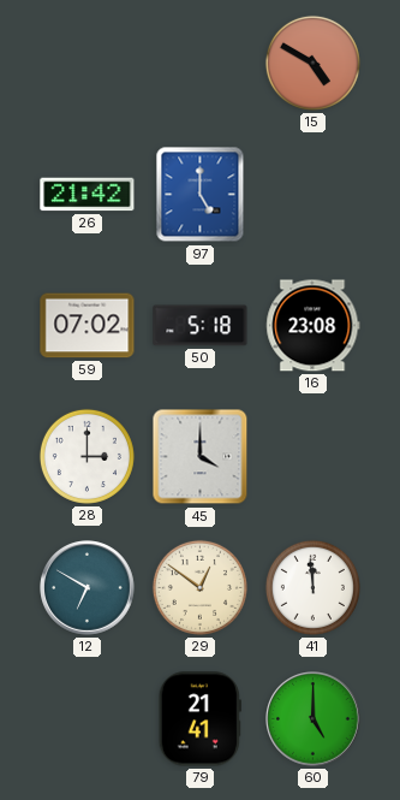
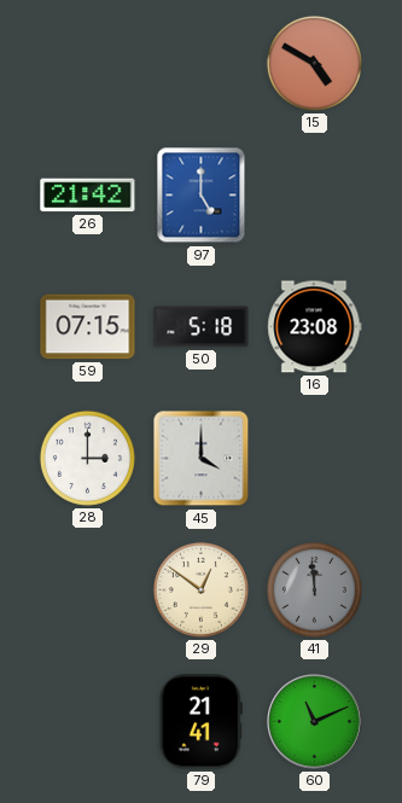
59: 07:02 -> 07:15
12: 6:50 -> none
41 dial: white -> grey
60: 5:00 -> 11:11
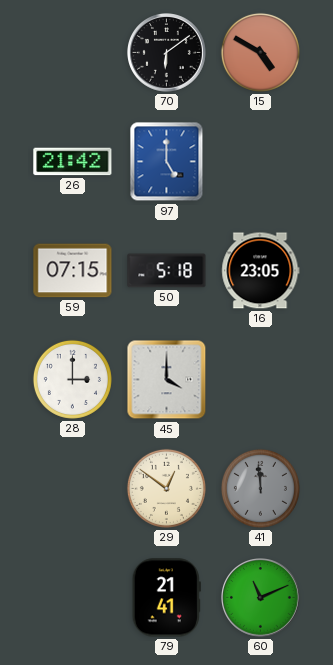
70: none -> 6:09
16: 23:08 -> 23:05
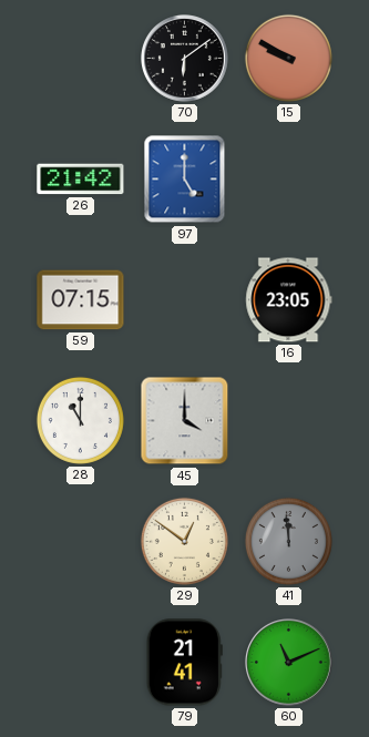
15: 4:50 -> 9:50
50: 5:18 -> none
28: 3:00 -> 11:00
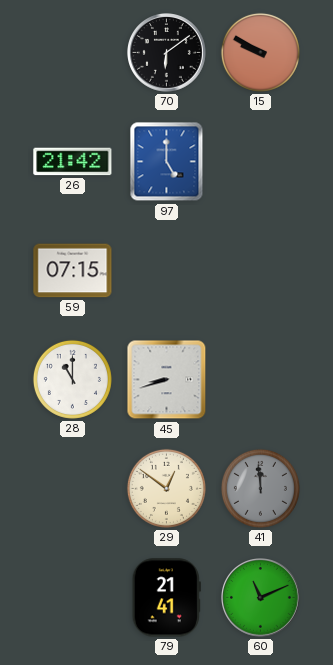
16: 23:05 -> none
45: 4:00 -> 8:42
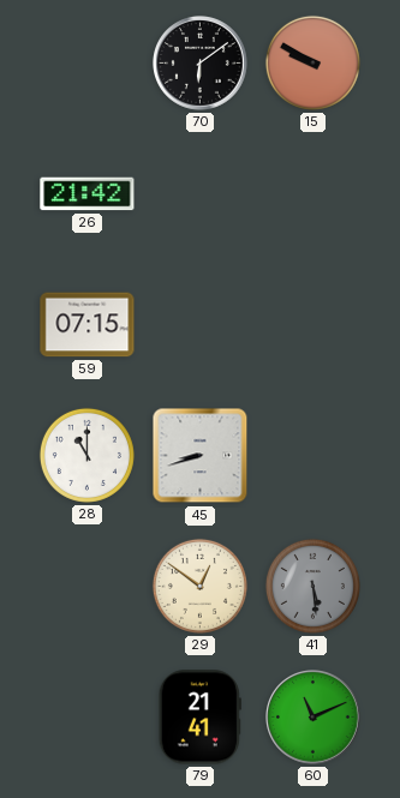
97: 5:00 -> none
41: 11:59 -> 5:29
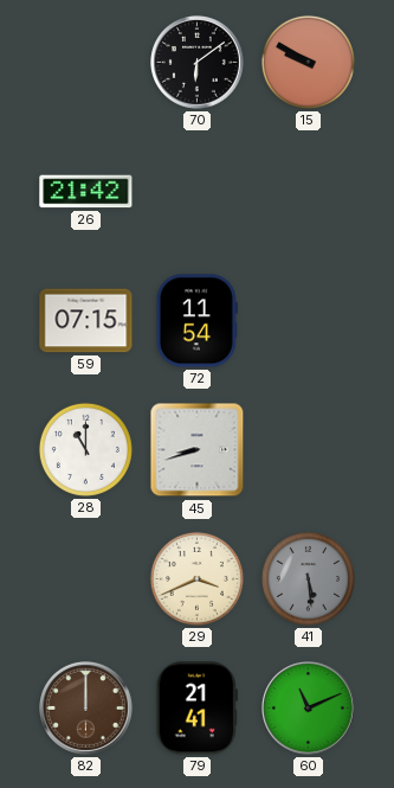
72: none -> 11:54
29: 12:51 -> 3:41
82: none -> 12:00
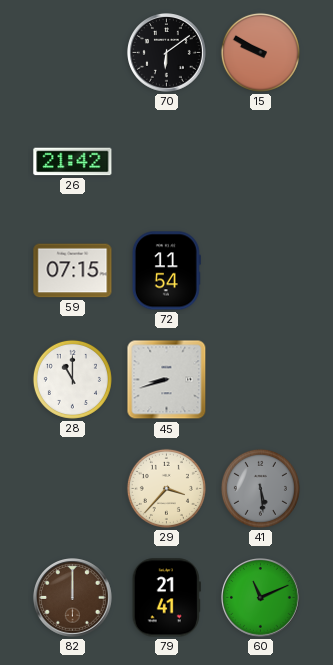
29: 3:41 -> 3:37
